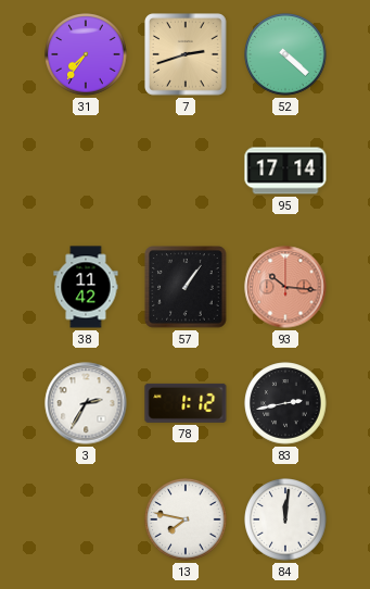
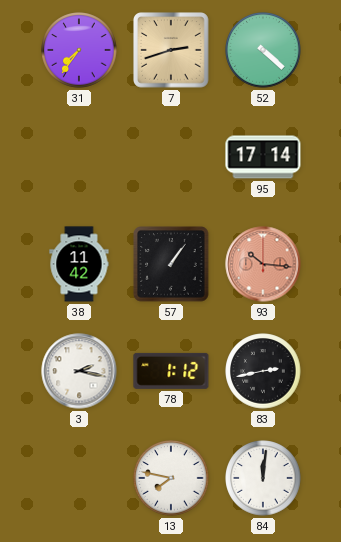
3: 2:35 -> 2:17
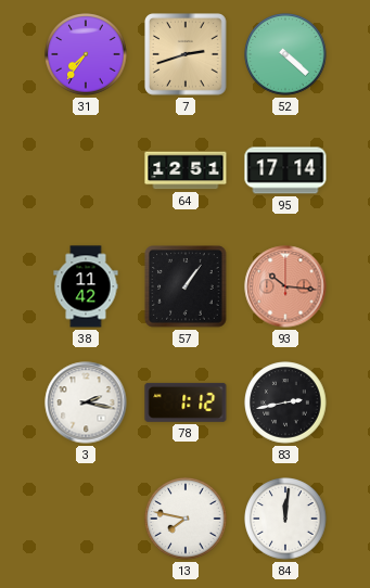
64: none -> 12:51
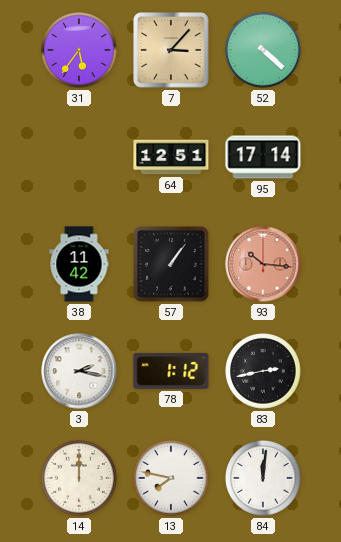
31: 7:36 -> 5:36
7: 2:42 -> 3:07
14: none -> 12:00
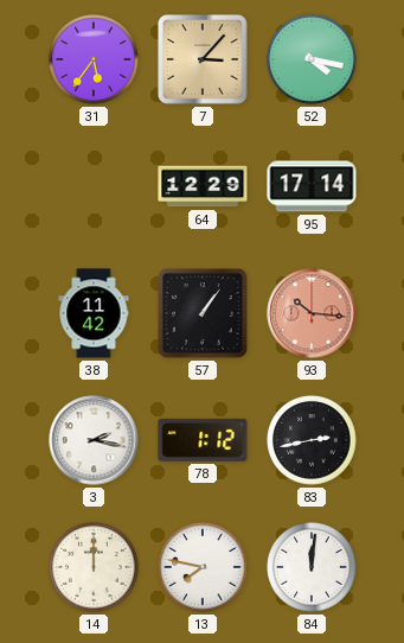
52: 4:22 -> 4:17
64: 12:51 -> 12:29
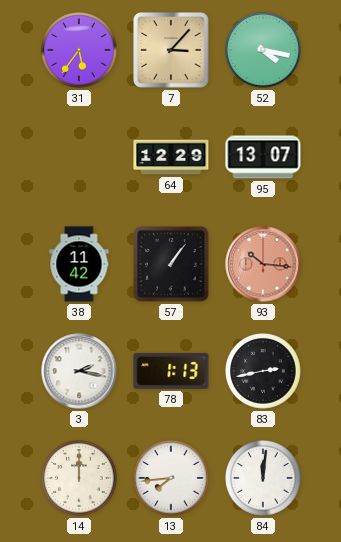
95: 17:14 -> 13:07
78: 1:12 -> 1:13
13: 7:47 -> 7:44
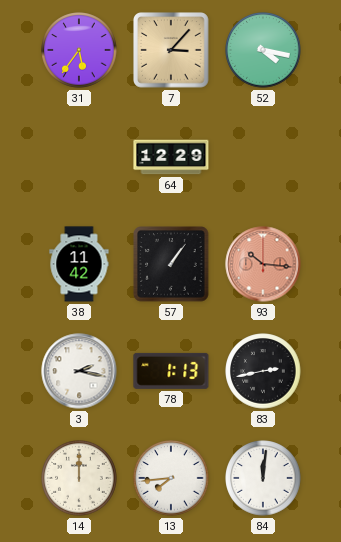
95: 13:07 -> none
